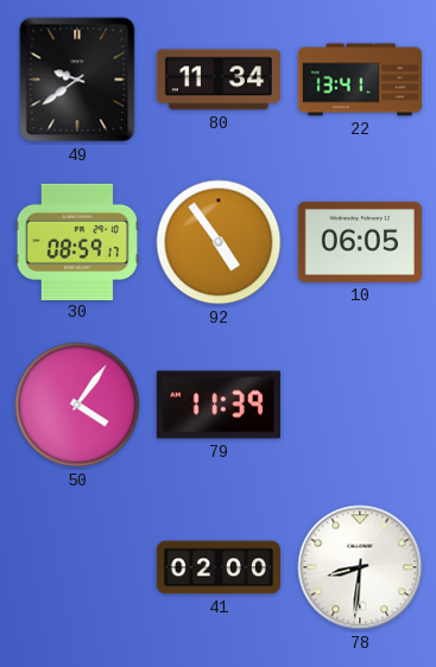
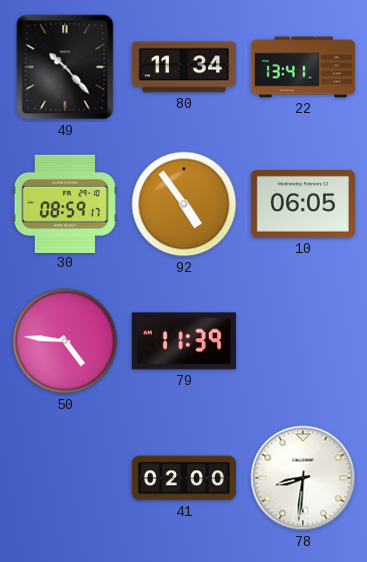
49: 9:39 -> 10:23
50: 4:06 -> 4:46
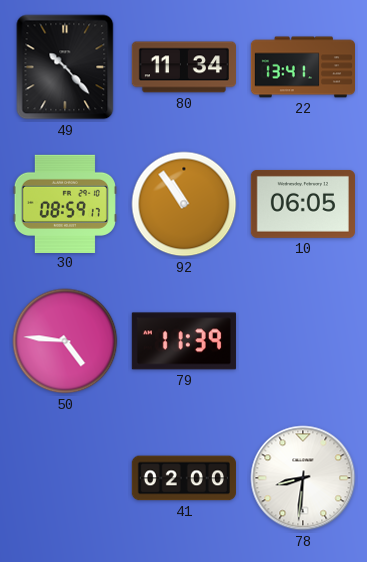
92: 4:54 -> 10:54
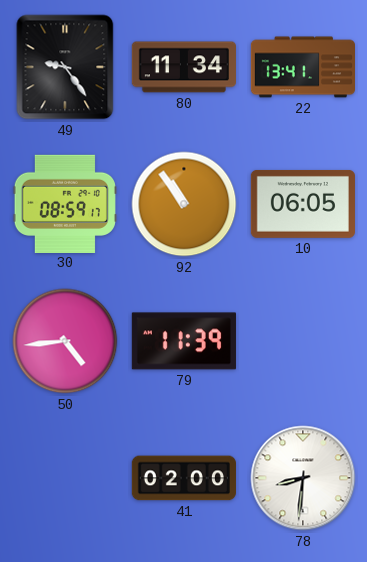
49: 10:23 -> 9:24
50: 4:46 -> 4:44
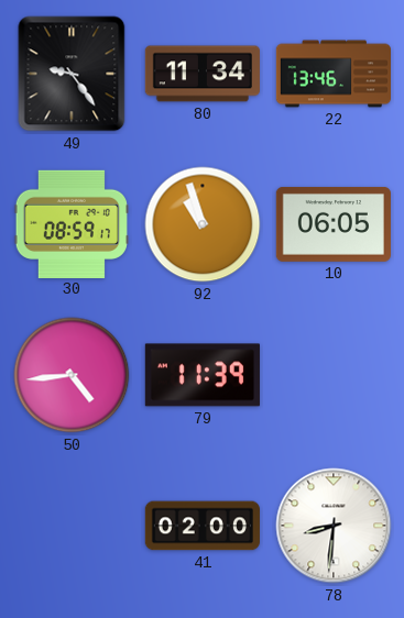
22: 13:41 -> 13:46
92: 10:54 -> 10:57
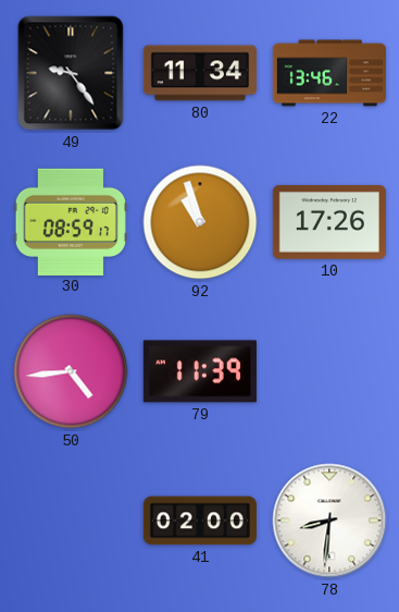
10: 06:05 -> 17:26
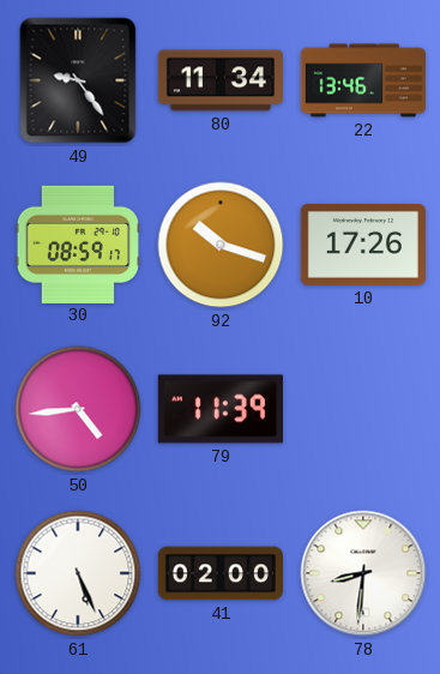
92: 10:57 -> 10:18
61: none -> 5:26
